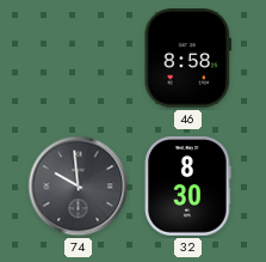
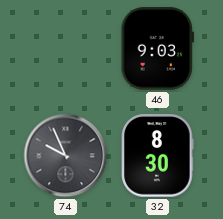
46: 8:58 -> 9:03
74: 9:59 -> 9:56
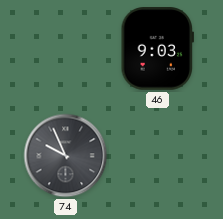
32: 8:30 -> none
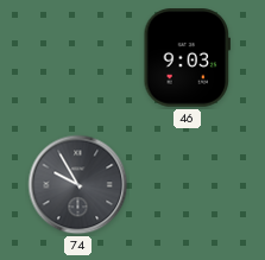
74: 9:56 -> 9:55
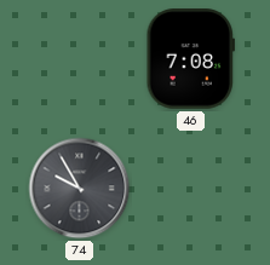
46: 9:03 -> 7:08
